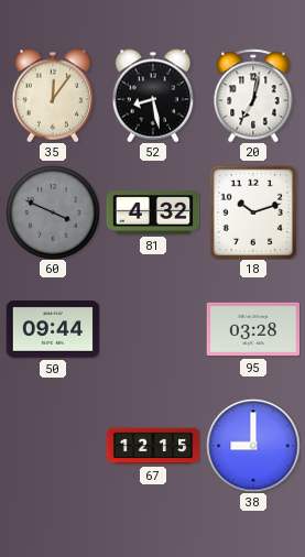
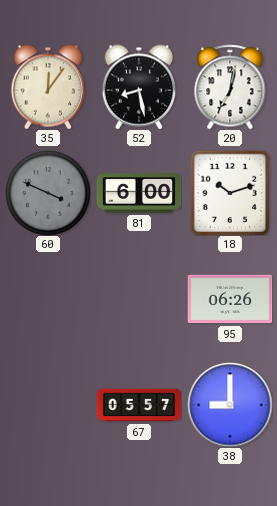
81: 4:32 -> 6:00
50: 09:44 -> none
95: 03:28 -> 06:26
67: 12:15 -> 05:57
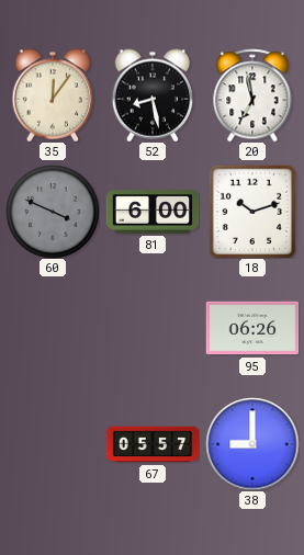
20: 7:02 -> 6:58
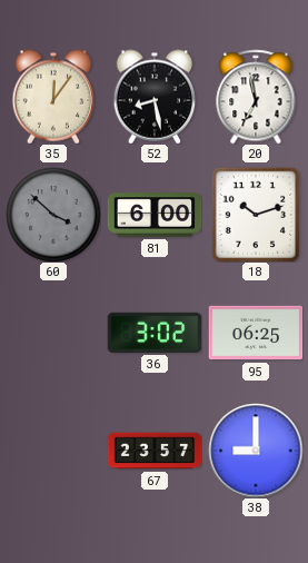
60: 3:49 -> 3:52
36: none -> 3:02
95: 06:26 -> 06:25
67: 05:57 -> 23:57
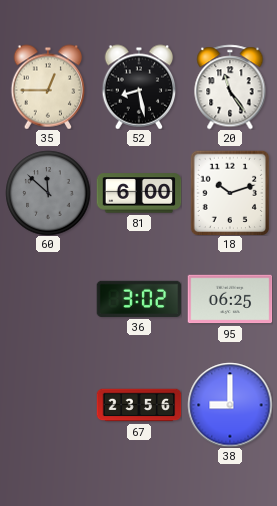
35: 12:06 -> 12:45
20: 6:58 -> 11:24
60: 3:52 -> 11:52
67: 23:57 -> 23:56
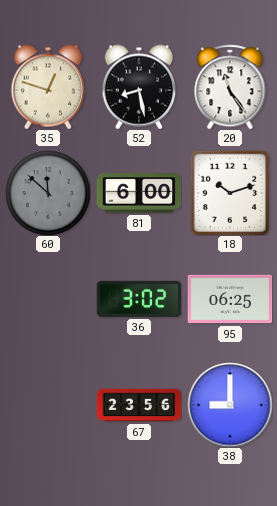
35: 12:45 -> 12:48
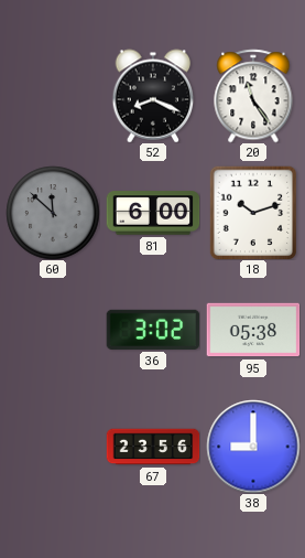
35: 12:48 -> none
52: 8:28 -> 8:19
95: 06:25 -> 05:38
